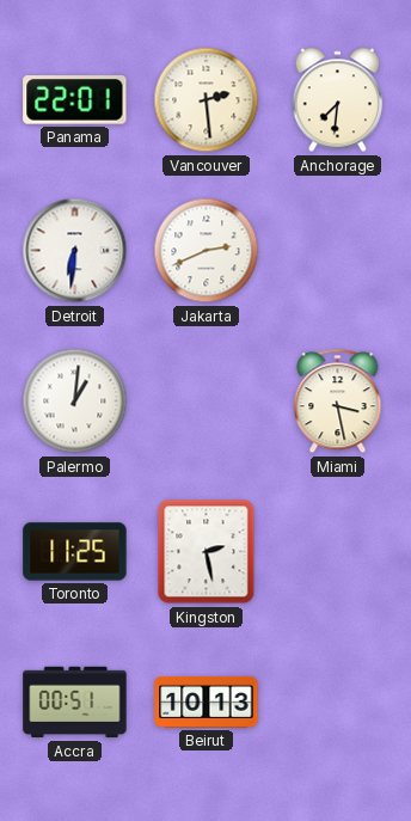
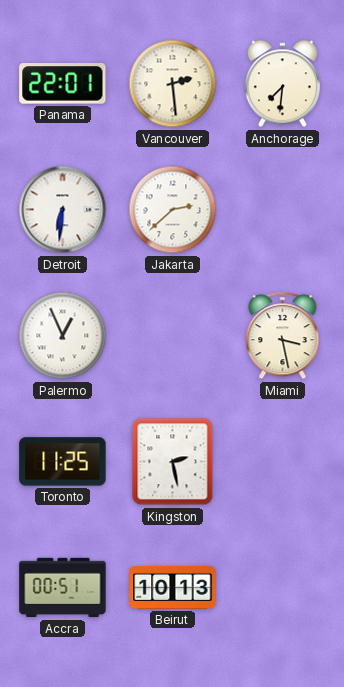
Jakarta: 2:41 -> 2:38
Palermo: 1:01 -> 12:56
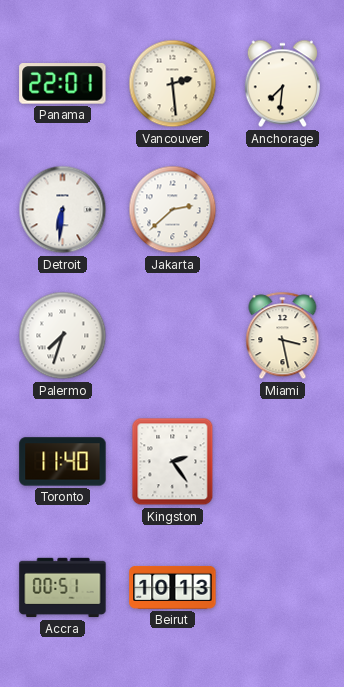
Palermo: 12:56 -> 7:33
Toronto: 11:25 -> 11:40
Kingston: 2:28 -> 2:24
